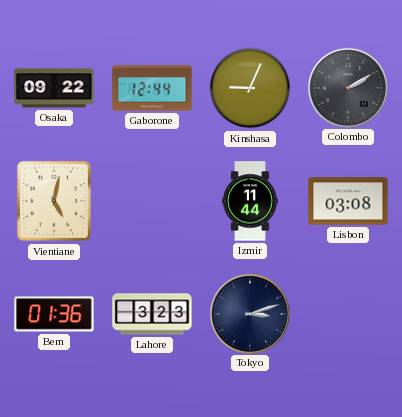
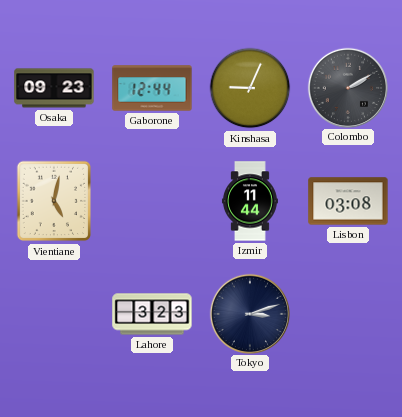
Osaka: 09:22 -> 09:23
Bern: 01:36 -> none
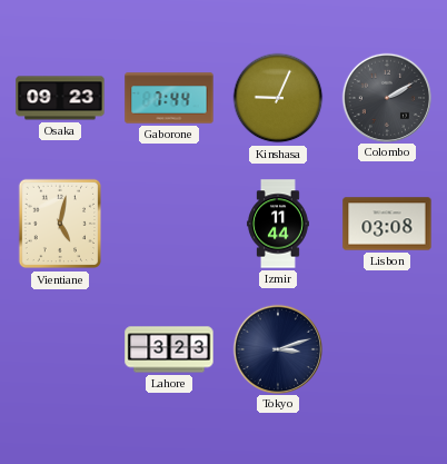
Gaborone: 12:44 -> 7:44
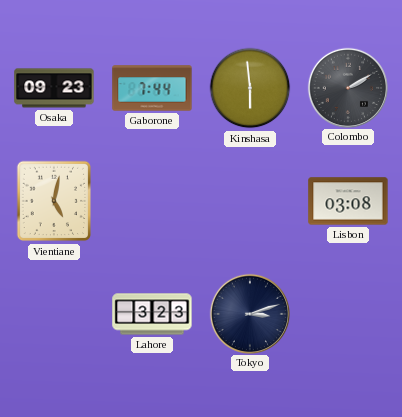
Kinshasa: 9:04 -> 5:59
Izmir: 11:44 -> none
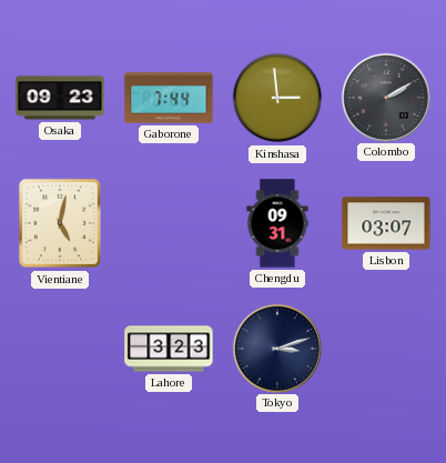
Kinshasa: 5:59 -> 2:59
Chengdu: none -> 09:31
Lisbon: 03:08 -> 03:07
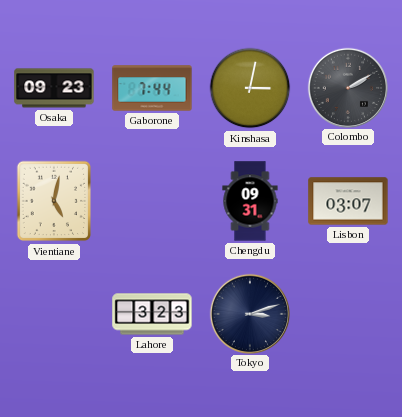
Kinshasa: 2:59 -> 3:02
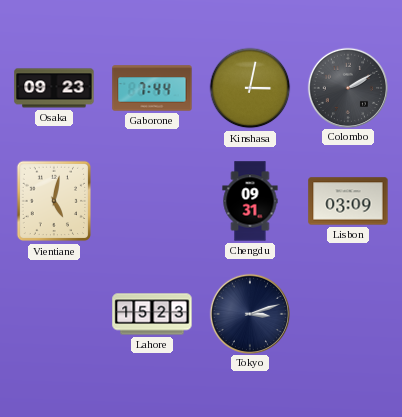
Lisbon: 03:07 -> 03:09
Lahore: 3:23 -> 15:23
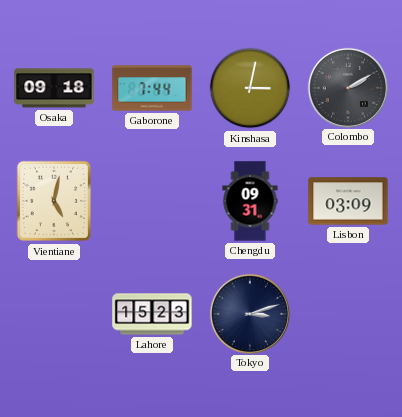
Osaka: 09:23 -> 09:18
